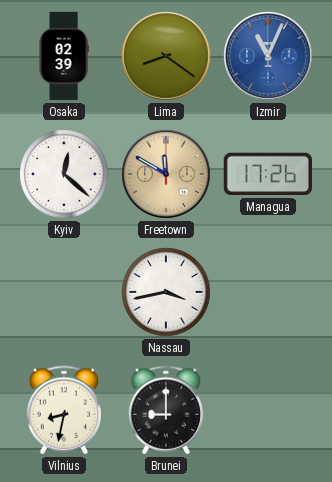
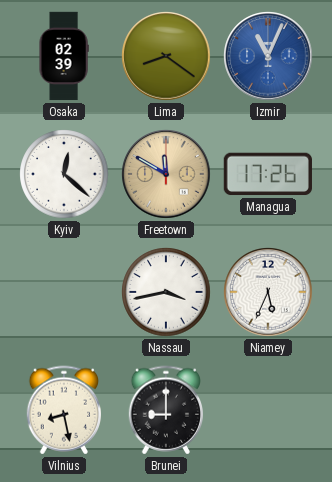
Niamey: none -> 5:34
Vilnius: 8:32 -> 8:28
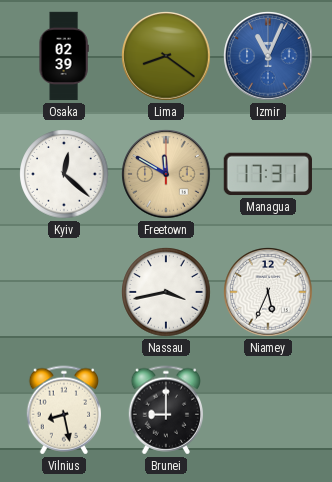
Managua: 17:26 -> 17:31
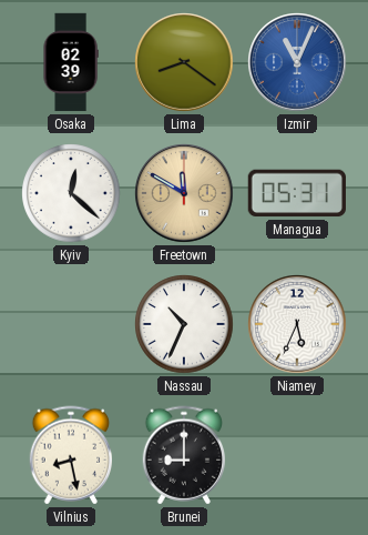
Managua: 17:31 -> 05:31
Nassau: 3:43 -> 10:34
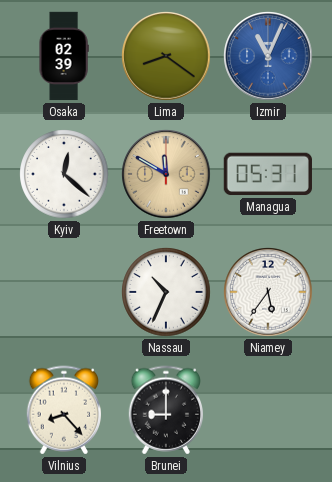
Niamey: 5:34 -> 5:36
Vilnius: 8:28 -> 8:23
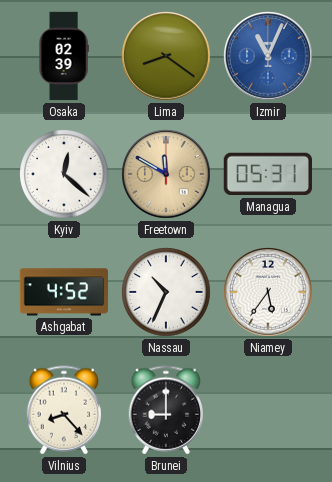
Ashgabat: none -> 4:52
